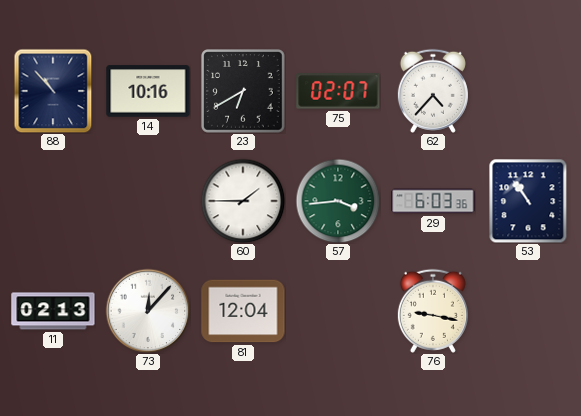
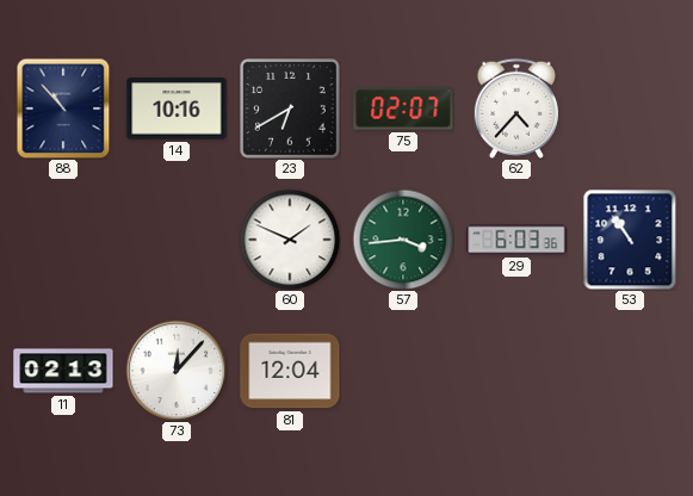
60: 1:45 -> 1:49
76: 9:17 -> none
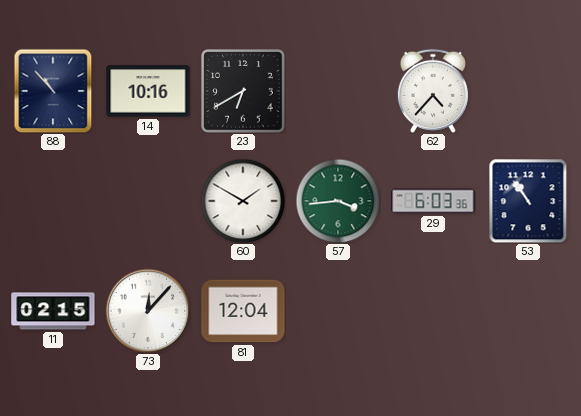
75: 02:07 -> none
60: 1:49 -> 1:50
11: 02:13 -> 02:15
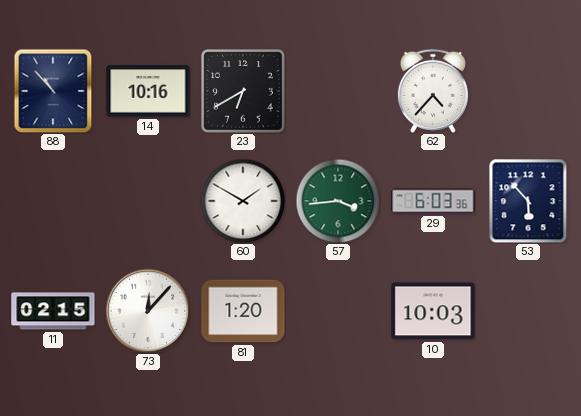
53: 10:54 -> 5:53
81: 12:04 -> 1:20
10: none -> 10:03
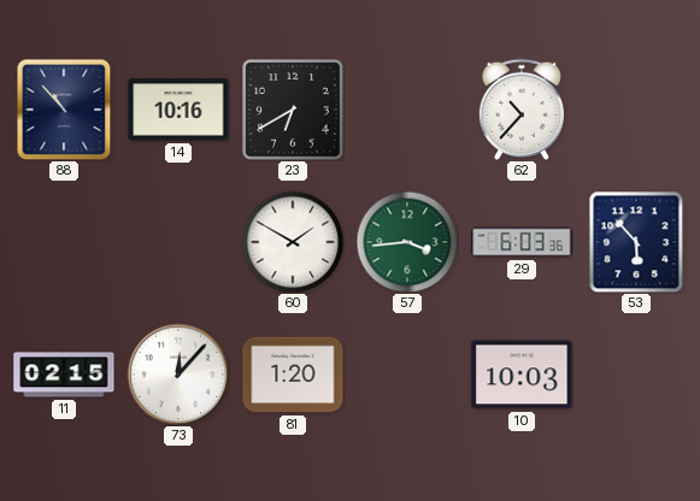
62: 4:37 -> 10:37
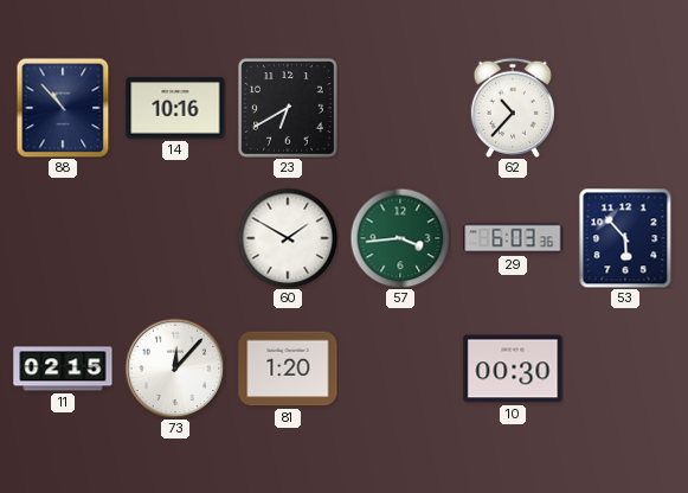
10: 10:03 -> 00:30
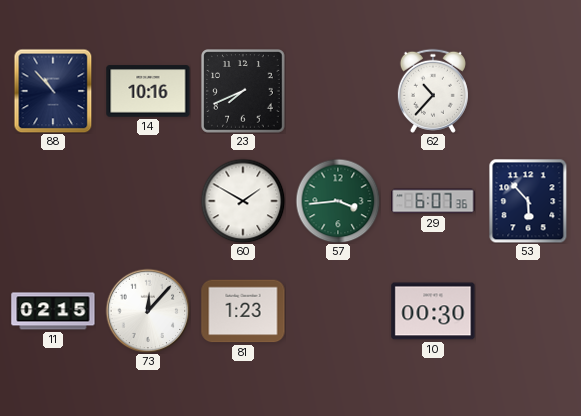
23: 6:40 -> 7:41
29: 6:03 -> 6:07
81: 1:20 -> 1:23
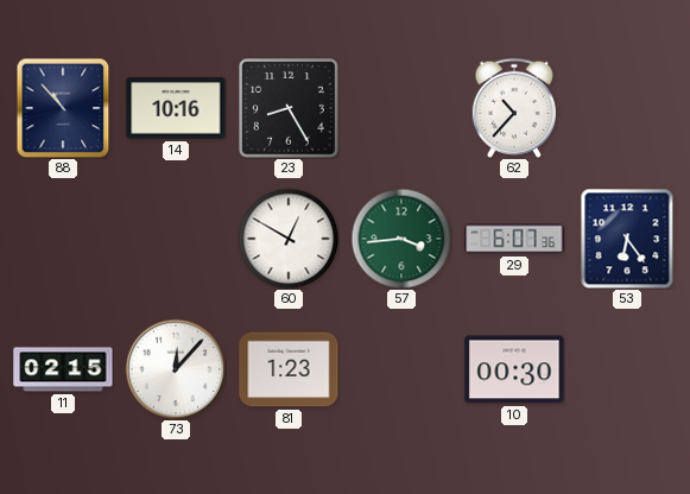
23: 7:41 -> 8:25
60: 1:50 -> 12:50
53: 5:53 -> 6:24
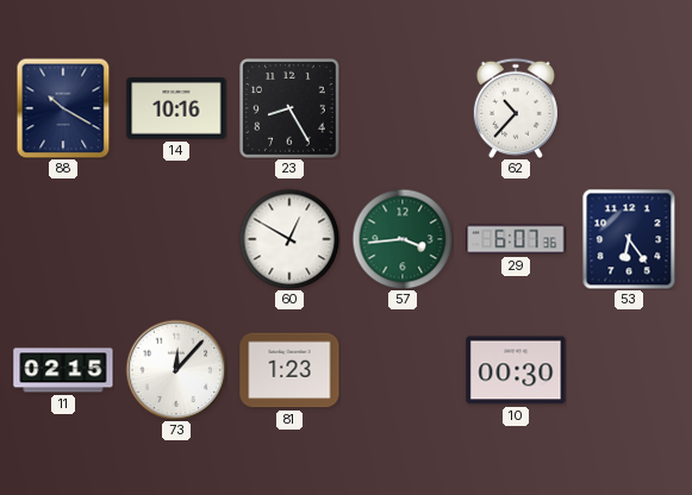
88: 10:53 -> 10:20
